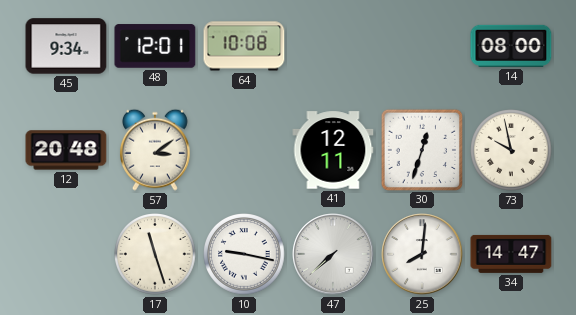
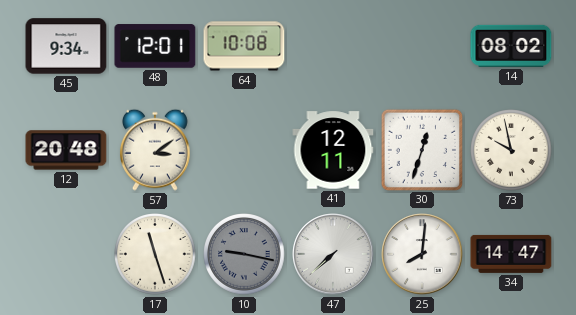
14: 08:00 -> 08:02
10 dial: white -> grey
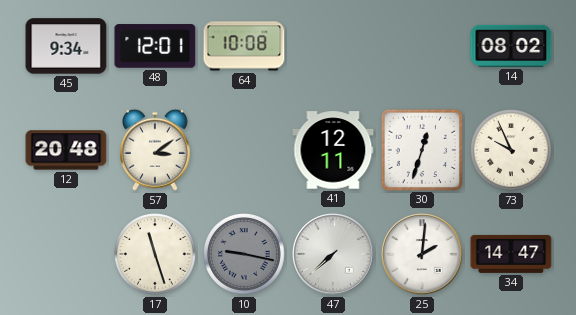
73: 9:58 -> 9:56
25: 8:01 -> 2:01
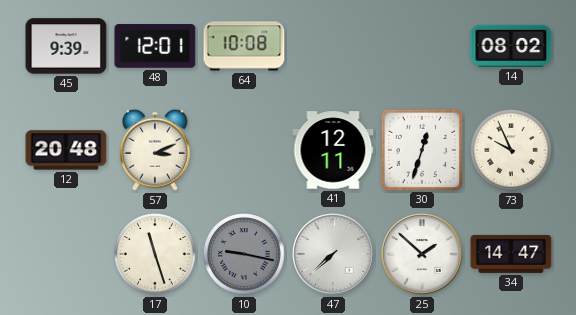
45: 9:34 -> 9:39
57: 3:09 -> 3:11
25: 2:01 -> 1:52
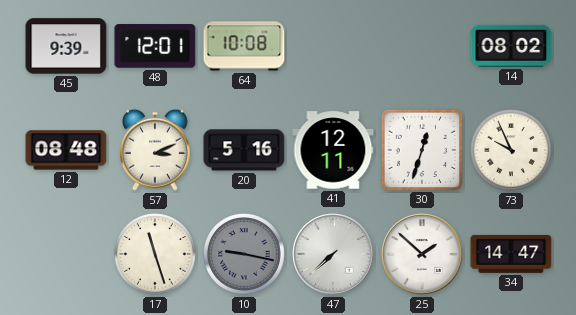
12: 20:48 -> 08:48
20: none -> 5:16
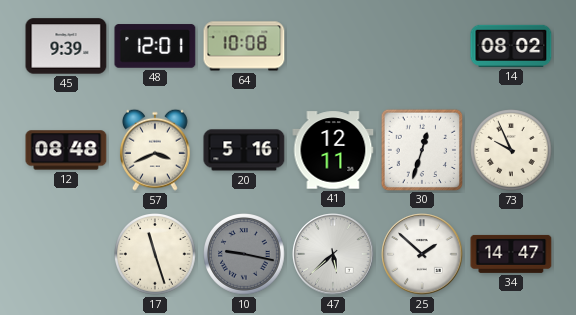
57: 3:11 -> 3:41
47: 7:38 -> 5:38
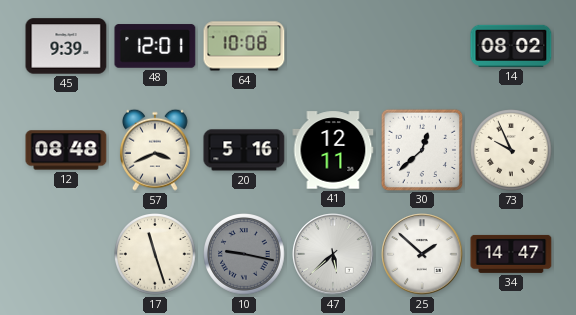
30: 12:33 -> 12:38
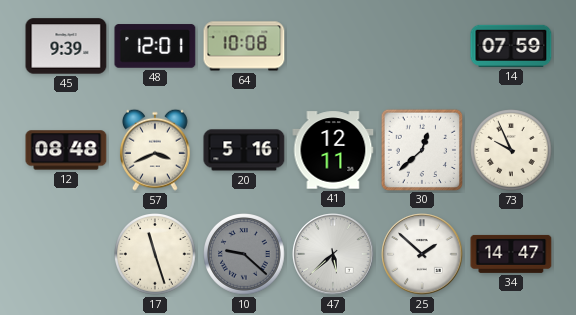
14: 08:02 -> 07:59
10: 9:17 -> 9:22
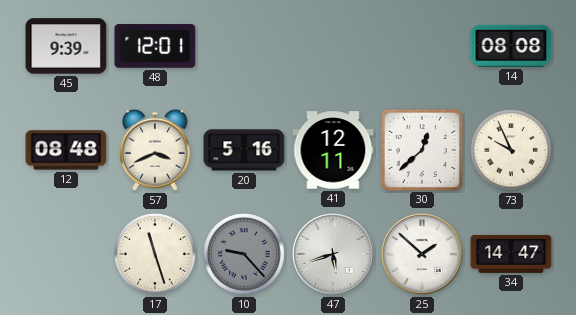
64: 10:08 -> none
14: 07:59 -> 08:08
10: 9:22 -> 9:23
47: 5:38 -> 5:42
